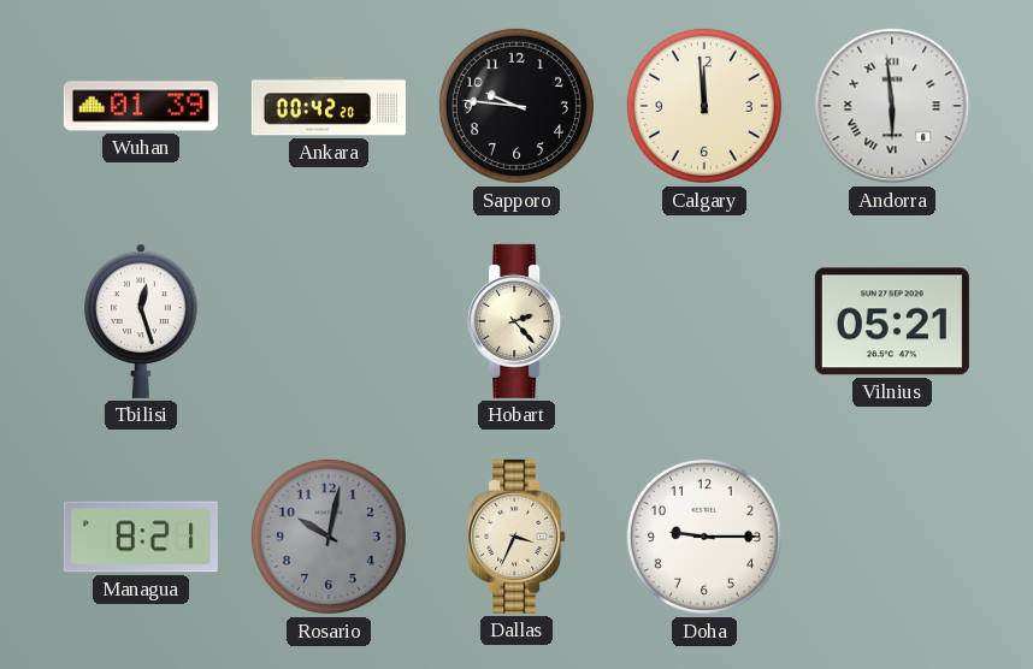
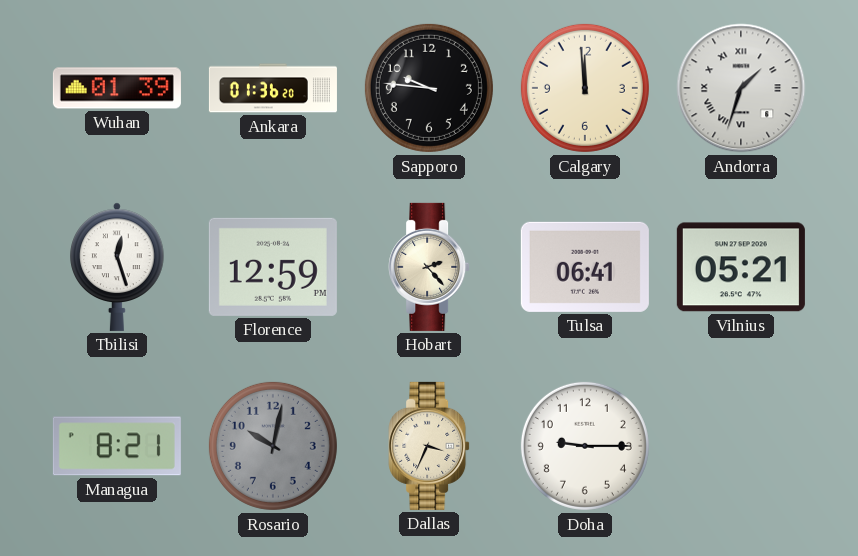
Ankara: 00:42 -> 01:36
Andorra: 5:59 -> 1:33
Florence: none -> 12:59
Tulsa: none -> 06:41
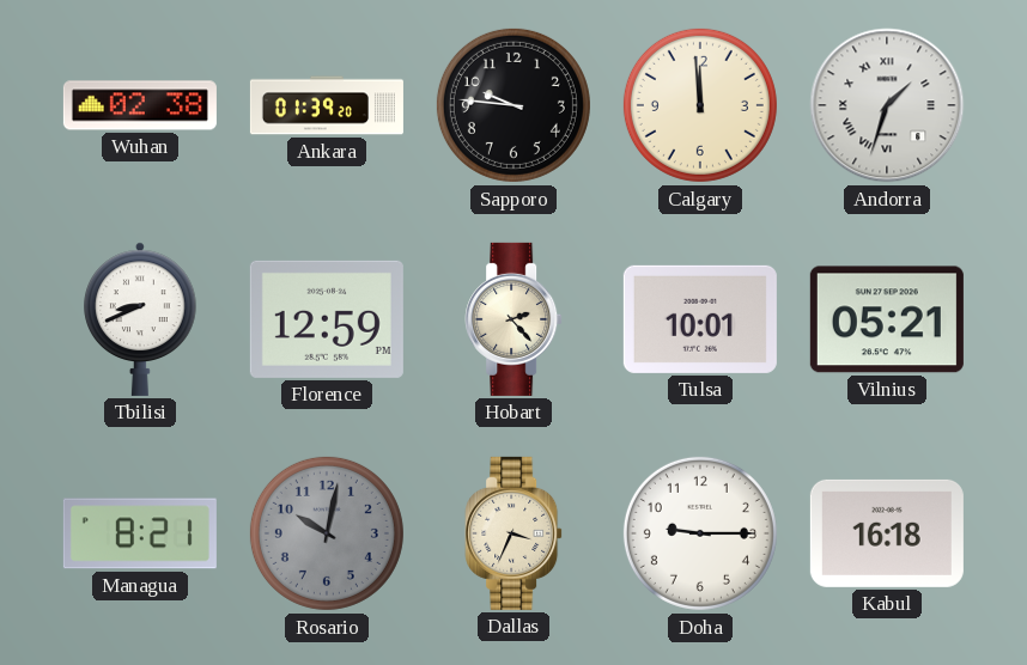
Wuhan: 01:39 -> 02:38
Ankara: 01:36 -> 01:39
Tbilisi: 12:27 -> 8:41
Tulsa: 06:41 -> 10:01
Kabul: none -> 16:18
